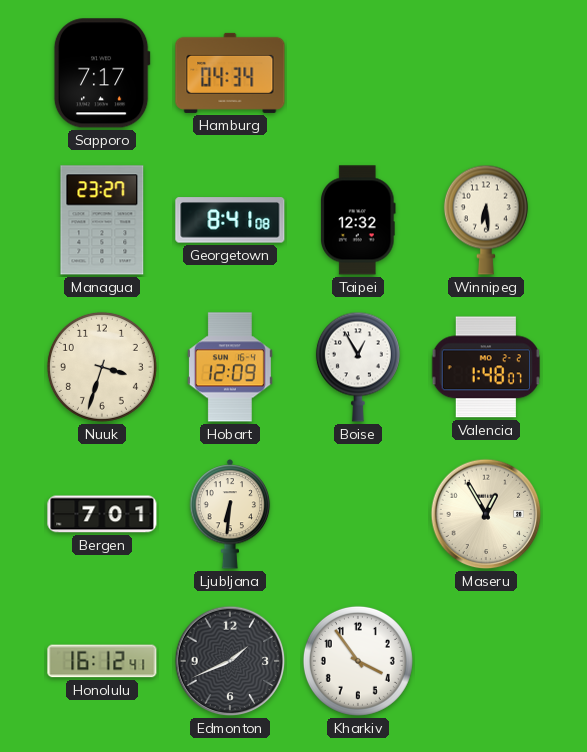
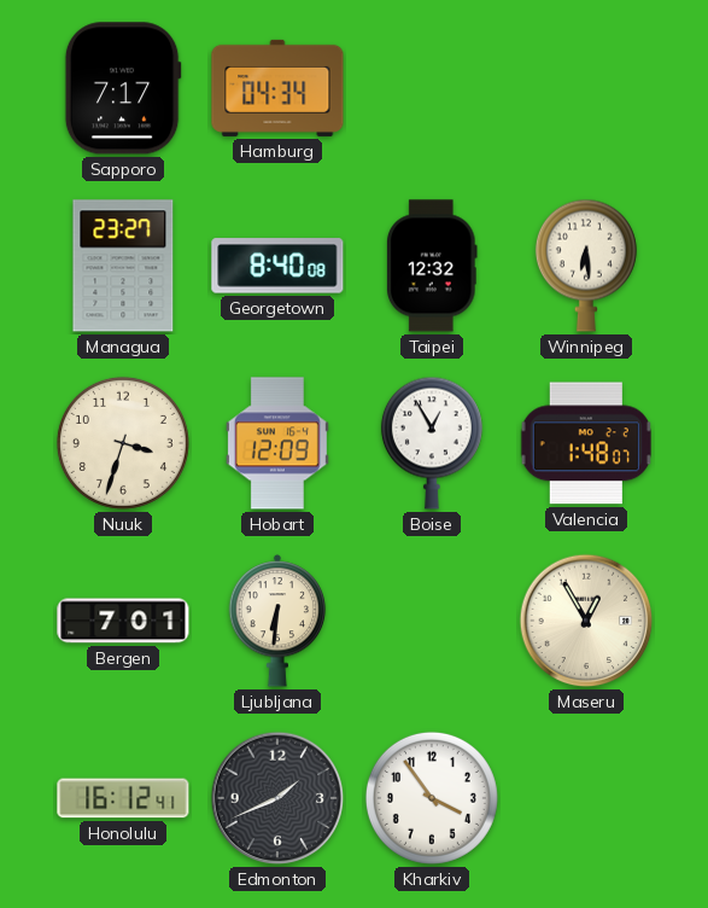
Georgetown: 8:41 -> 8:40
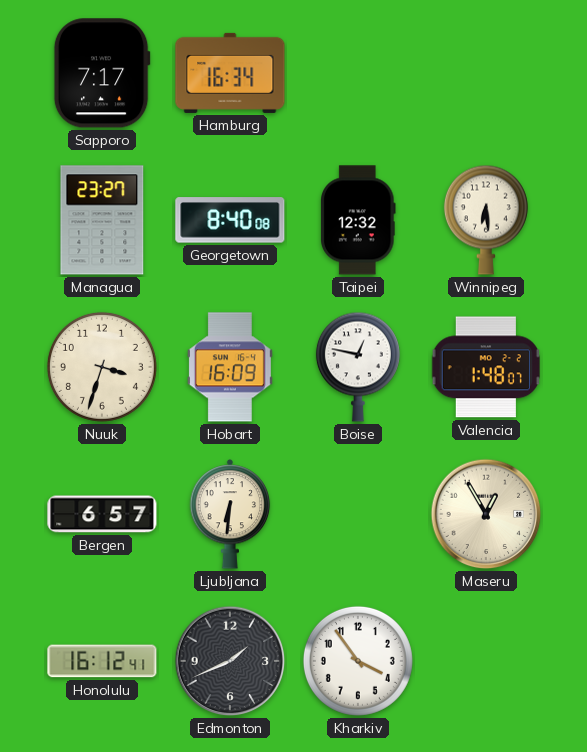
Hamburg: 04:34 -> 16:34
Hobart: 12:09 -> 16:09
Boise: 12:55 -> 12:47
Bergen: 7:01 -> 6:57
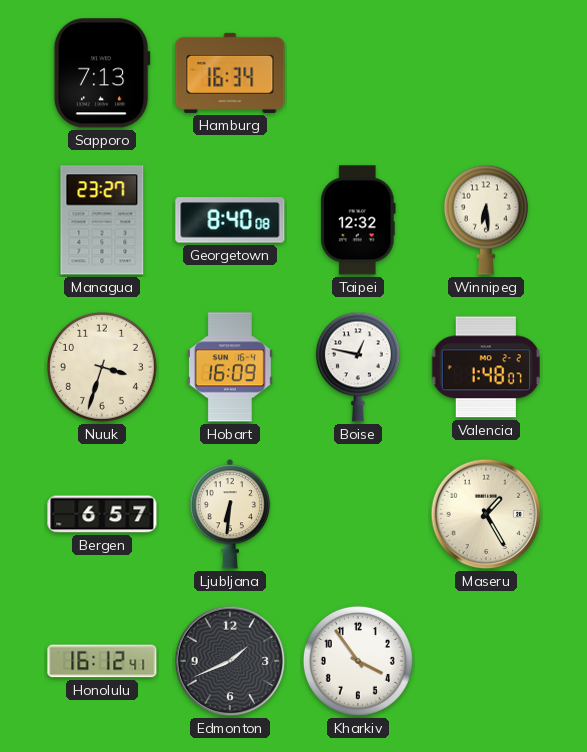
Sapporo: 7:17 -> 7:13
Maseru: 12:55 -> 1:25
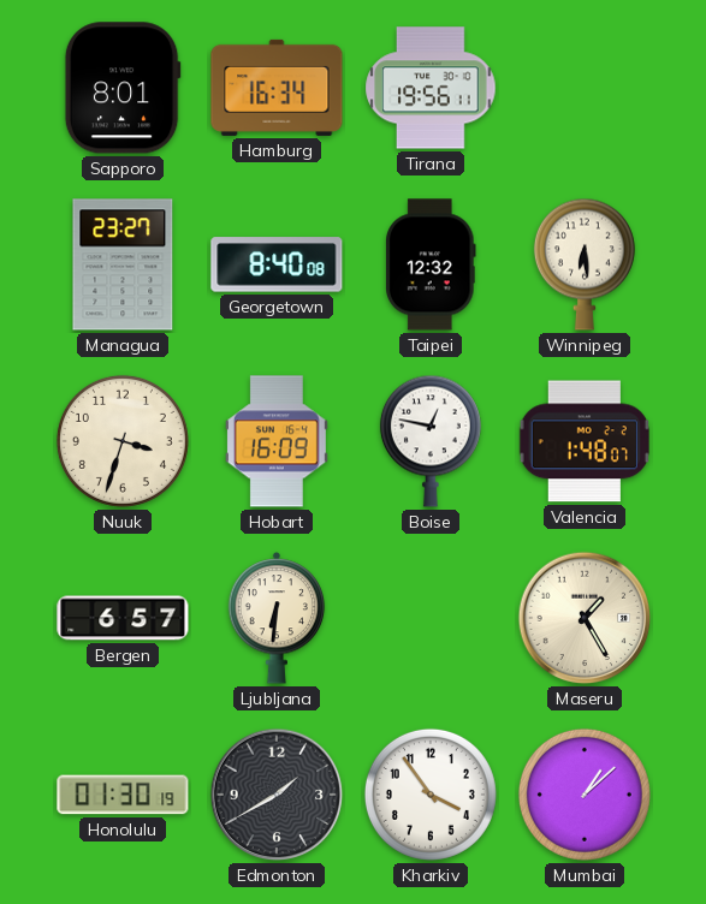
Sapporo: 7:13 -> 8:01
Tirana: none -> 19:56
Honolulu: 16:12 -> 01:30
Edmonton: 1:41 -> 1:40
Mumbai: none -> 1:08
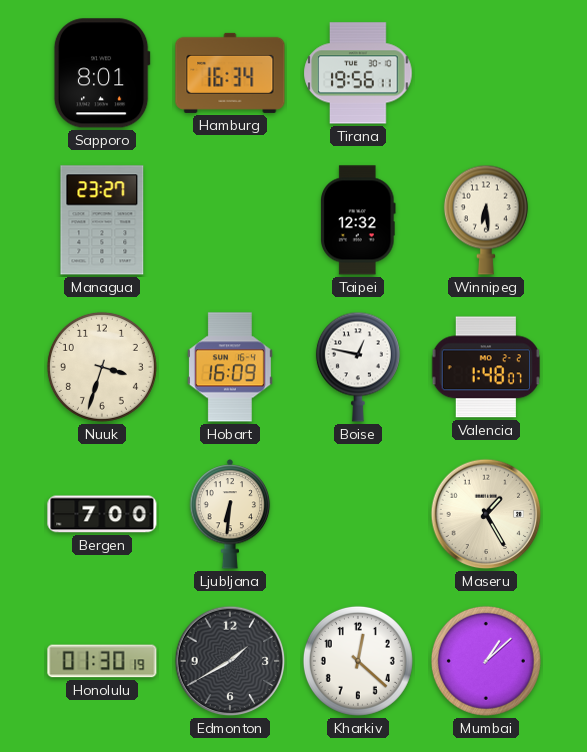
Georgetown: 8:40 -> none
Bergen: 6:57 -> 7:00
Kharkiv: 3:54 -> 12:22
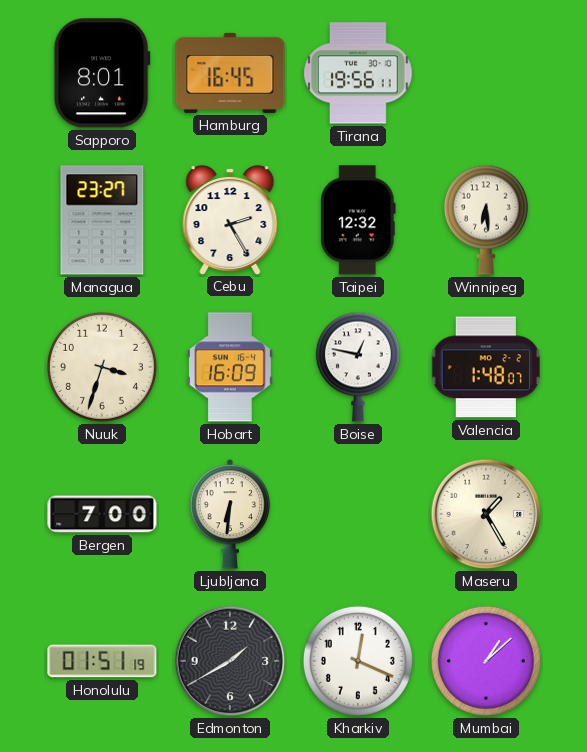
Hamburg: 16:34 -> 16:45
Cebu: none -> 2:25
Honolulu: 01:30 -> 01:51
Kharkiv: 12:22 -> 12:19
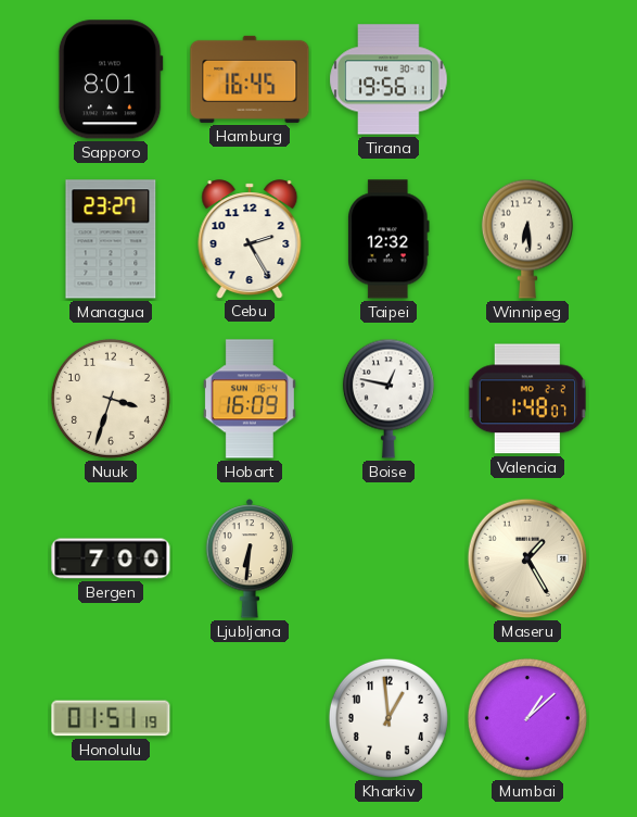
Edmonton: 1:40 -> none
Kharkiv: 12:19 -> 12:59
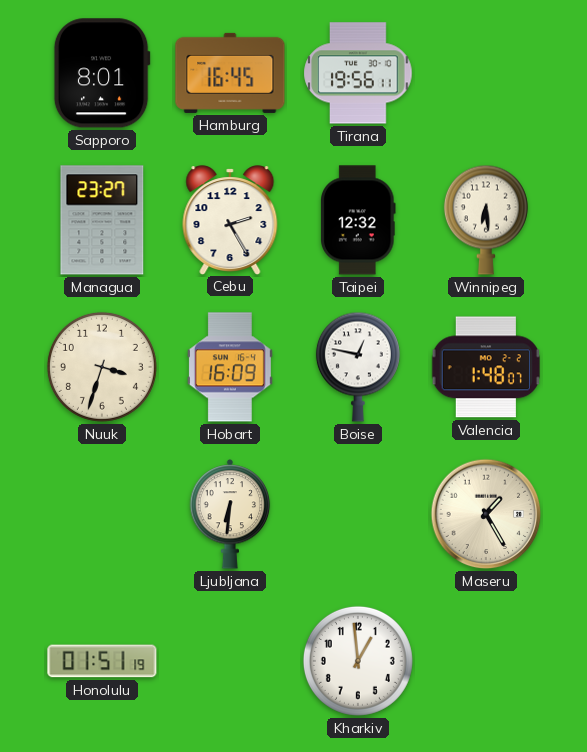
Bergen: 7:00 -> none
Mumbai: 1:08 -> none
